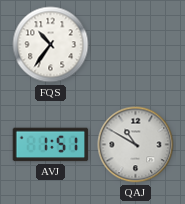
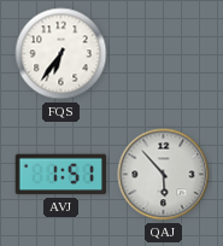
FQS: 10:36 -> 6:36
QAJ: 10:50 -> 5:53
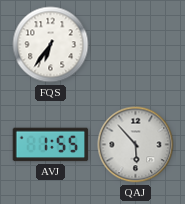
AVJ: 1:51 -> 1:55
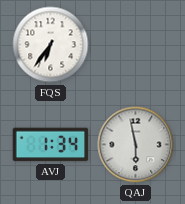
AVJ: 1:55 -> 1:34
QAJ: 5:53 -> 5:58
